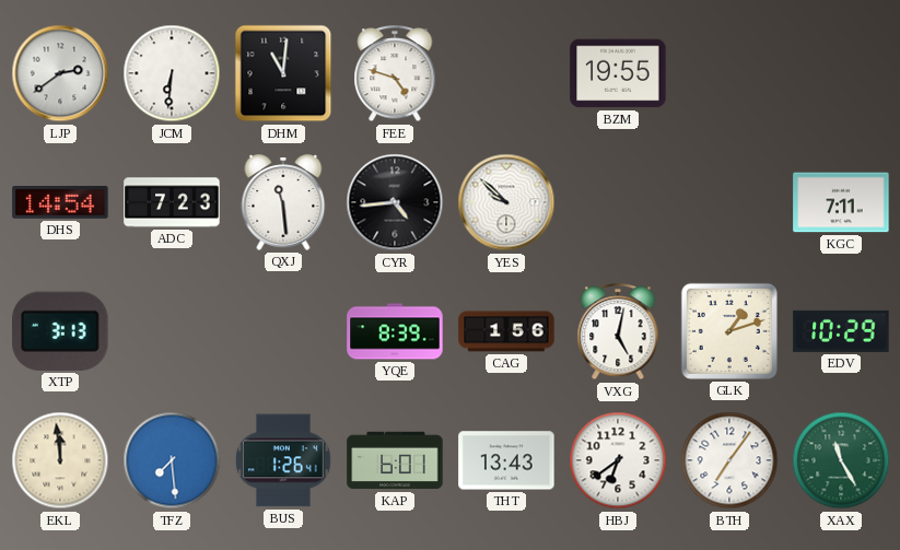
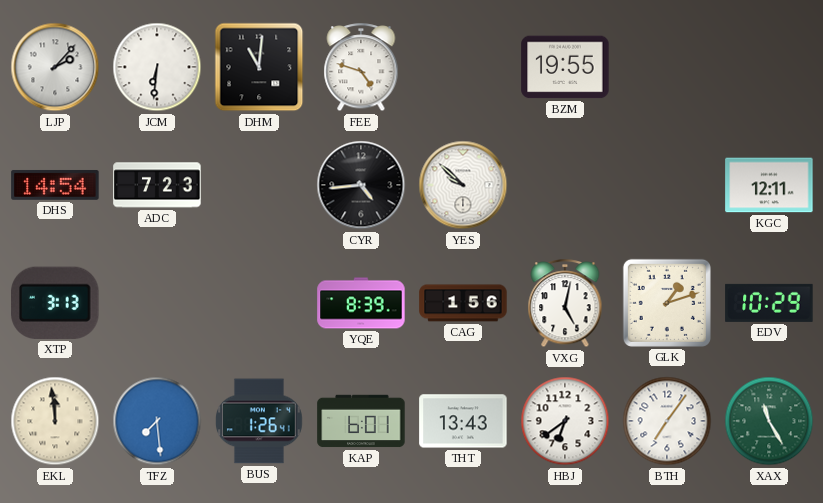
LJP: 2:39 -> 2:07
QXJ: 11:29 -> none
KGC: 7:11 -> 12:11
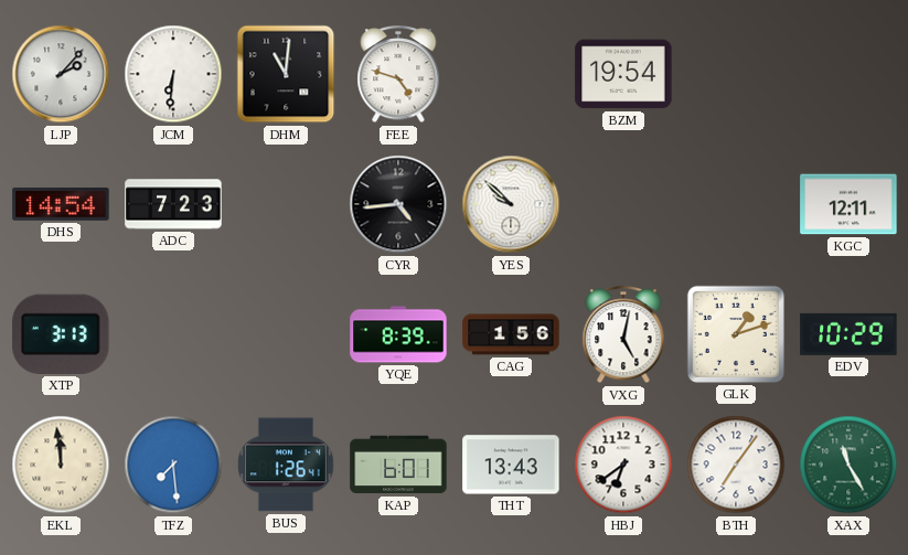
BZM: 19:55 -> 19:54
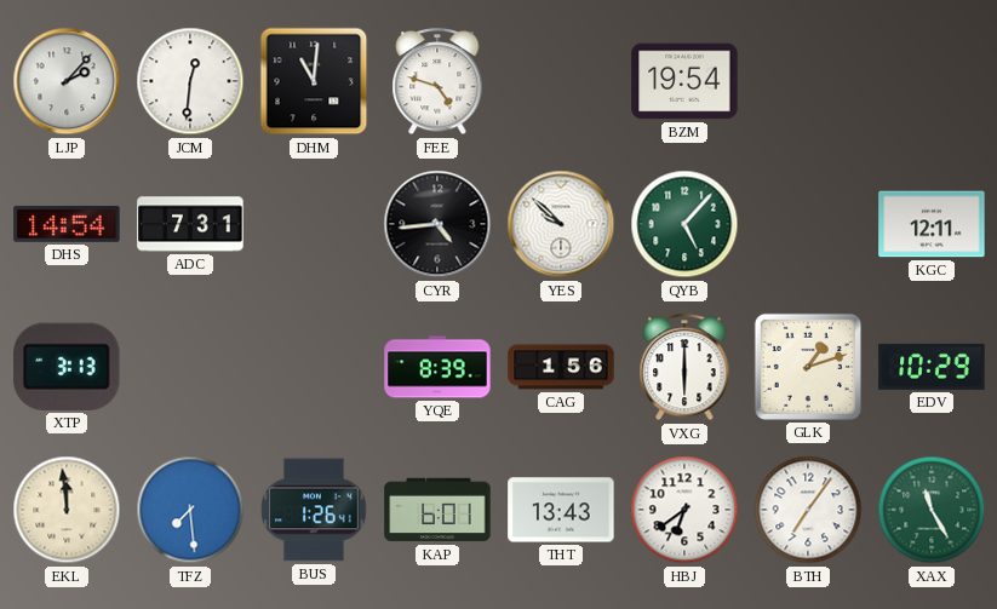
JCM: 6:31 -> 12:31
ADC: 7:23 -> 7:31
QYB: none -> 5:07
VXG: 5:02 -> 6:00
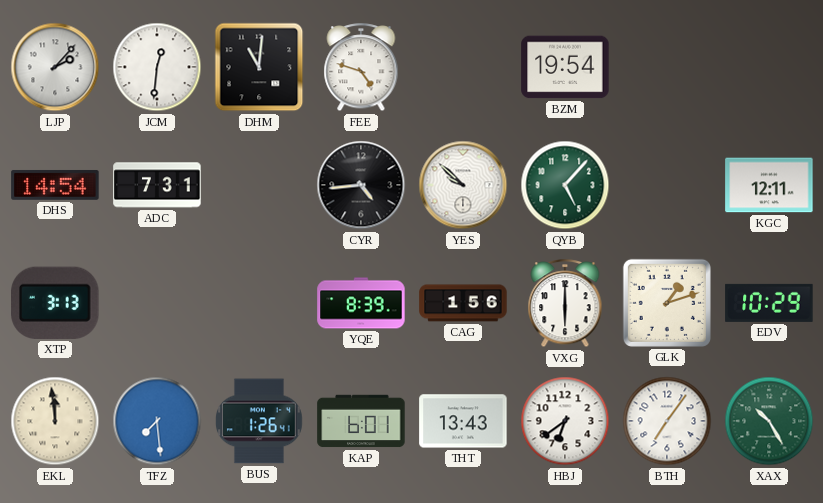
XAX: 11:25 -> 10:25
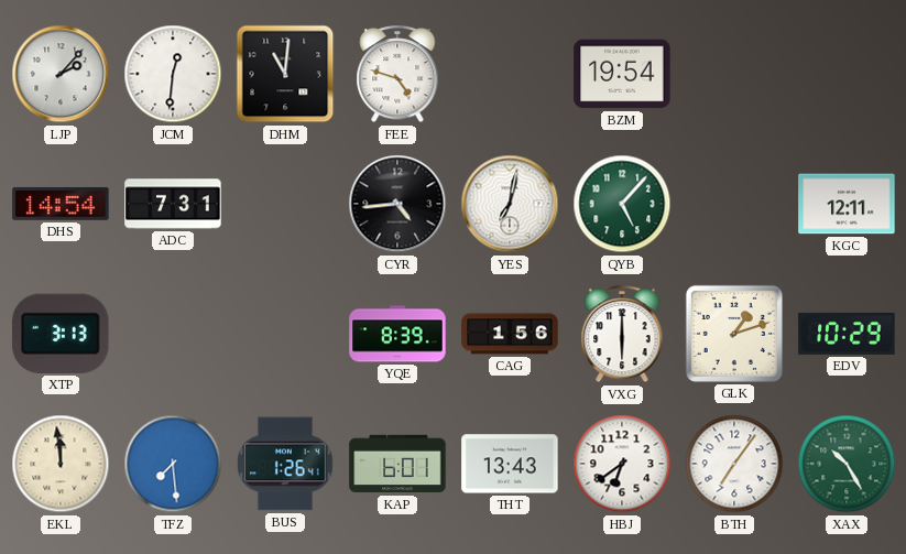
YES: 9:52 -> 7:02
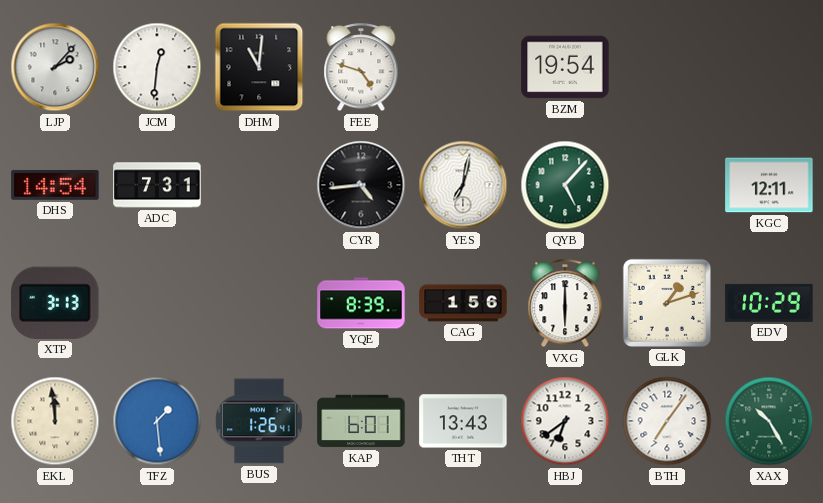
TFZ: 7:29 -> 1:29
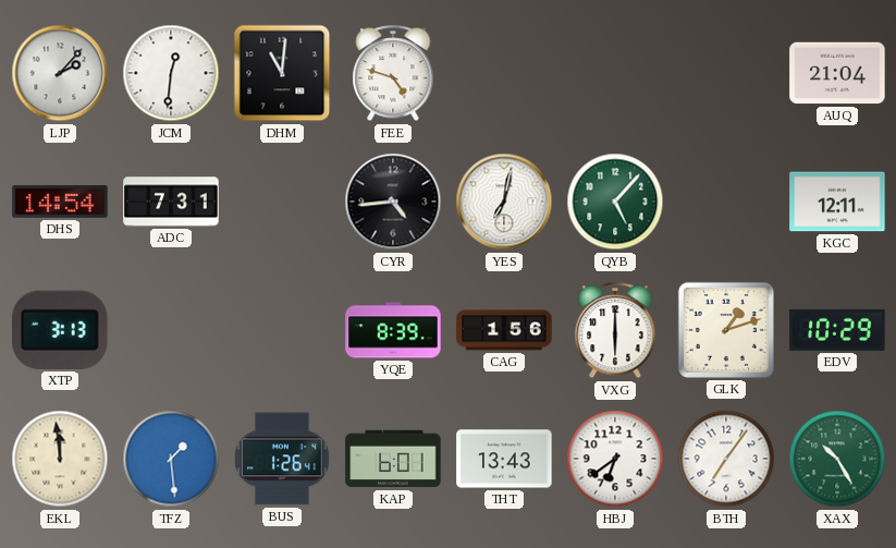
BZM: 19:54 -> none
AUQ: none -> 21:04
